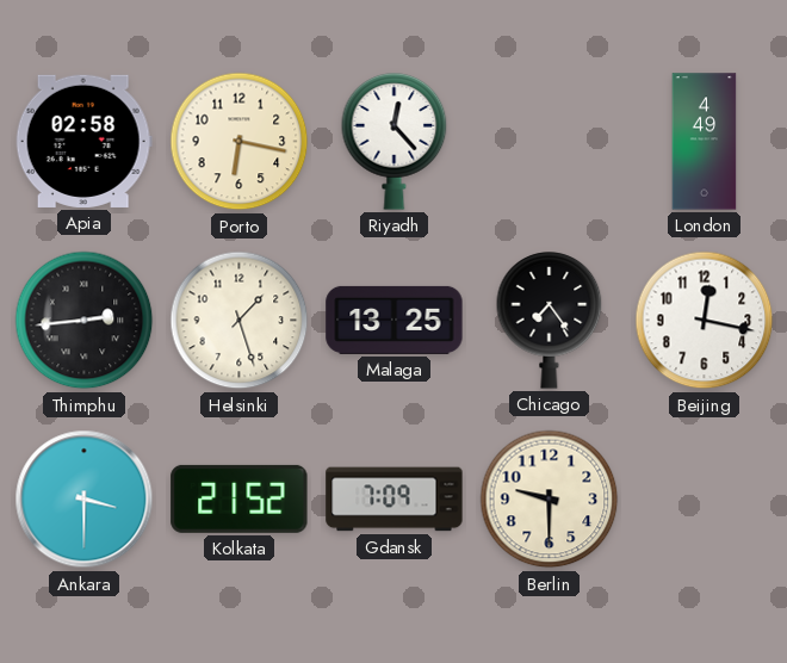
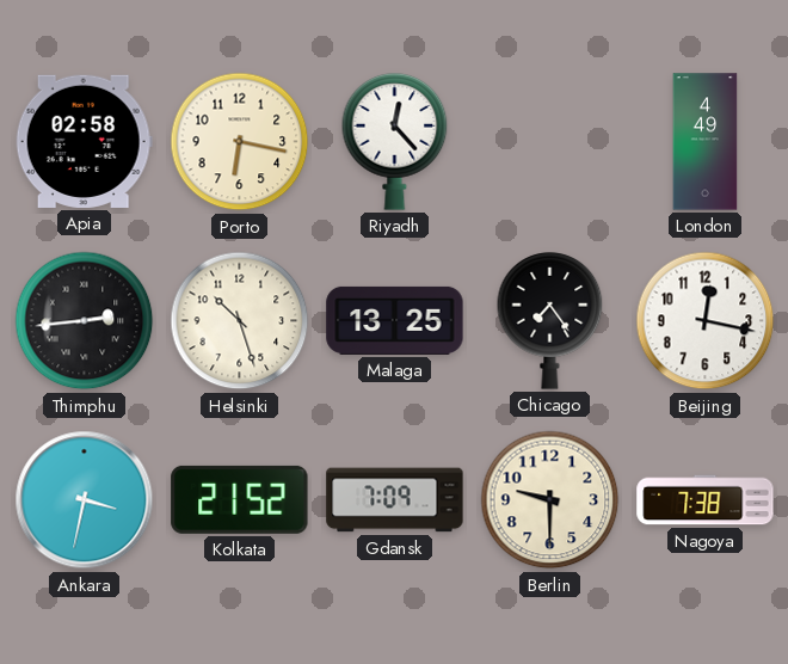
Helsinki: 1:27 -> 10:27
Ankara: 3:30 -> 3:32
Nagoya: none -> 7:38
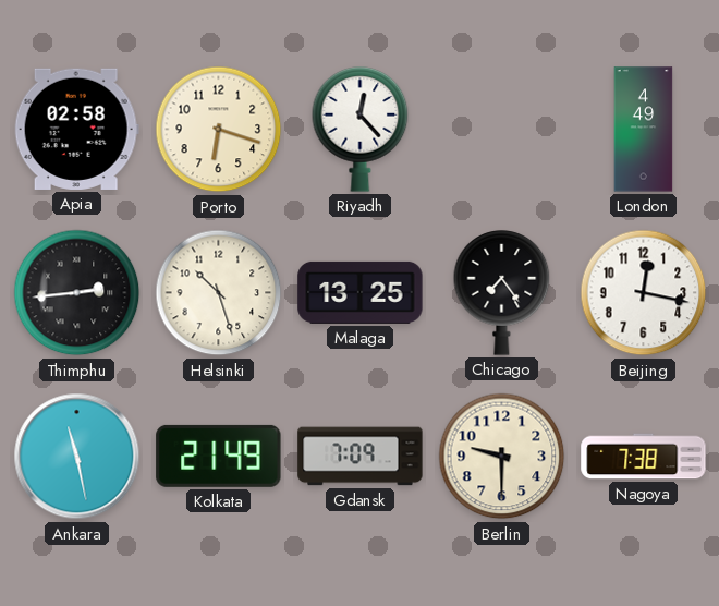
Porto: 6:17 -> 6:18
Ankara: 3:32 -> 11:28
Kolkata: 21:52 -> 21:49
